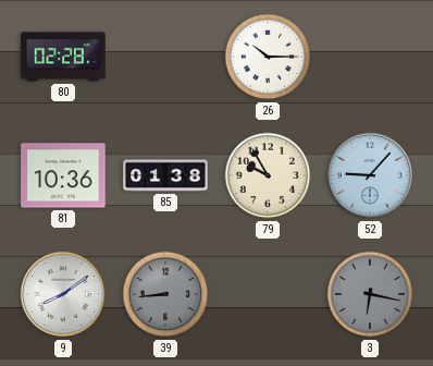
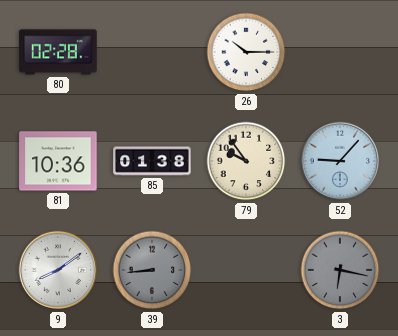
79: 9:55 -> 9:54
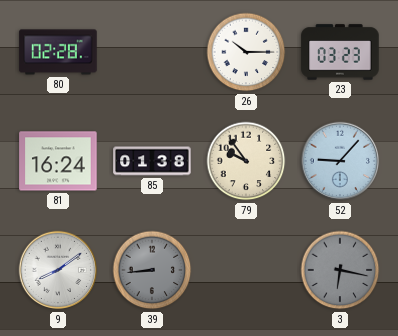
23: none -> 03:23
81: 10:36 -> 16:24
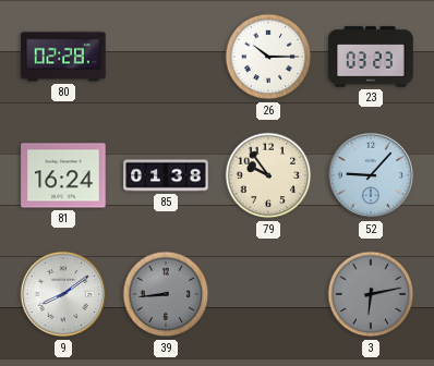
3: 6:17 -> 6:13
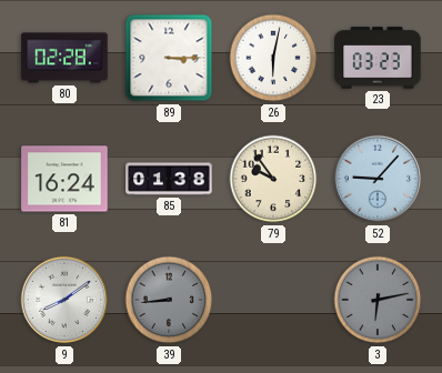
89: none -> 3:15
26: 10:15 -> 6:02
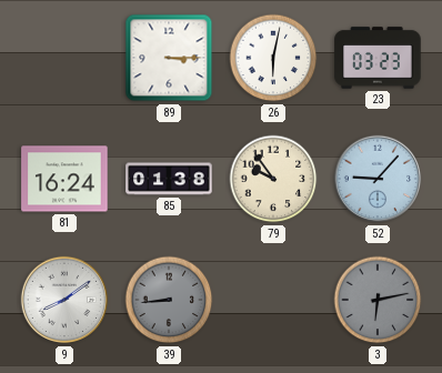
80: 02:28 -> none
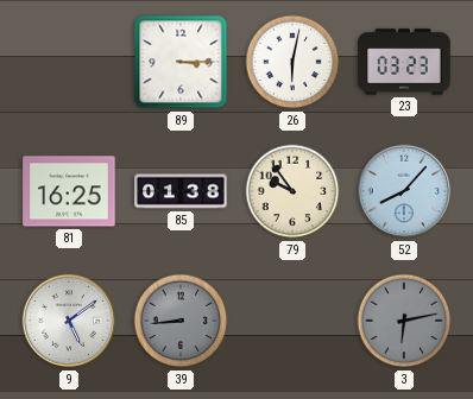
81: 16:24 -> 16:25
52: 9:07 -> 8:07
9: 8:09 -> 5:09
